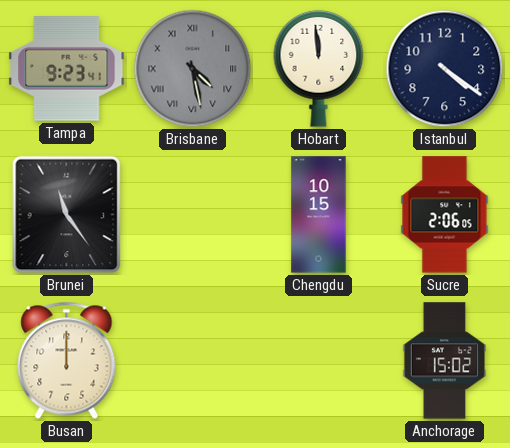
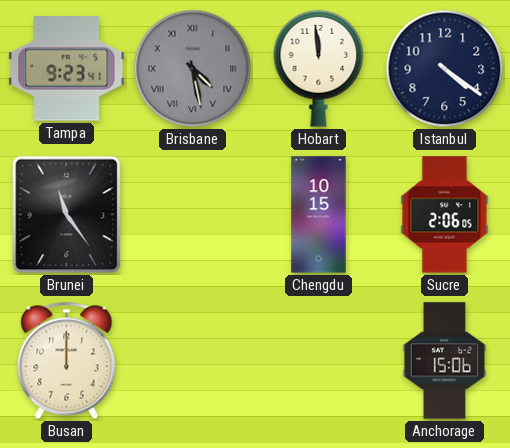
Anchorage: 15:02 -> 15:06
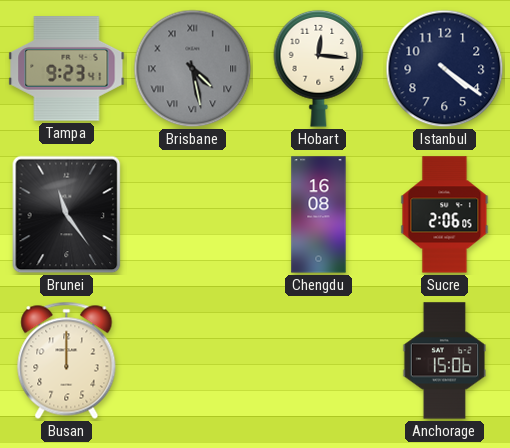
Hobart: 11:59 -> 12:16
Chengdu: 10:15 -> 16:08
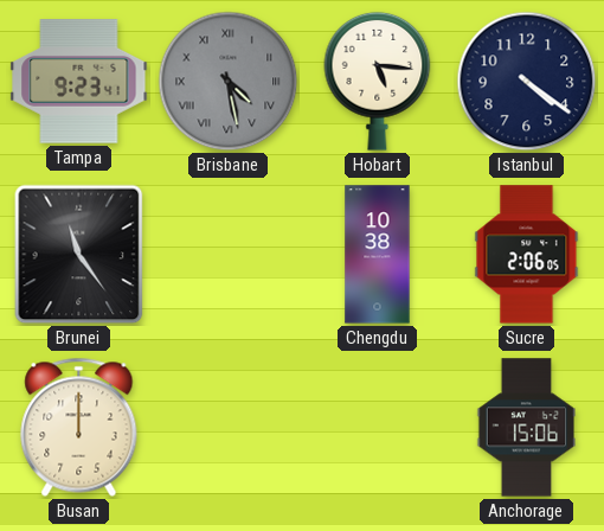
Hobart: 12:16 -> 5:16
Chengdu: 16:08 -> 10:38
